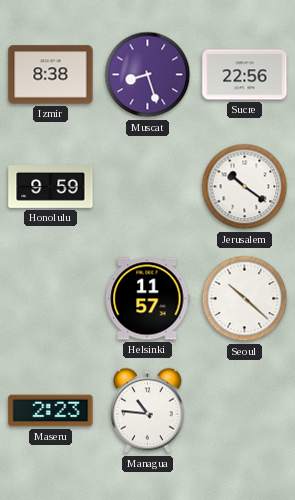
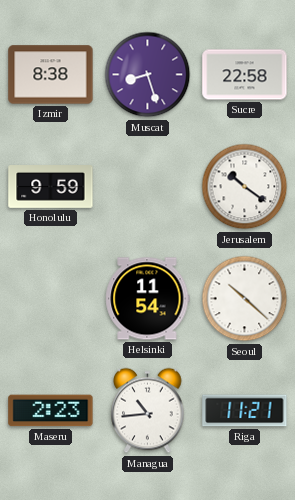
Sucre: 22:56 -> 22:58
Helsinki: 11:57 -> 11:54
Managua: 10:46 -> 10:44
Riga: none -> 11:21
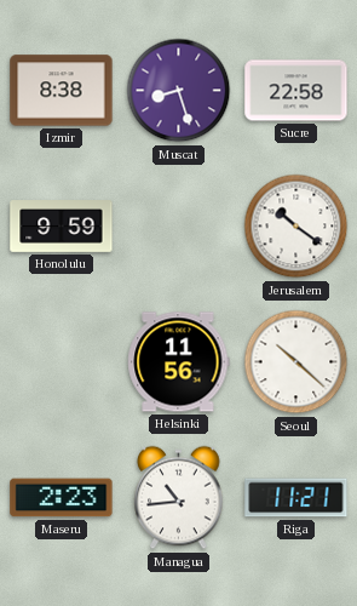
Helsinki: 11:54 -> 11:56
